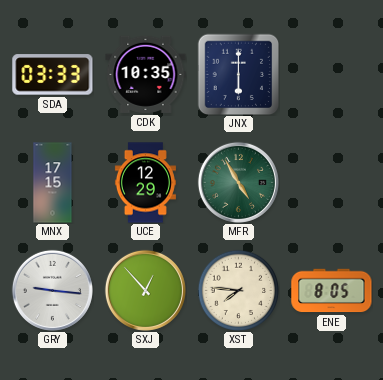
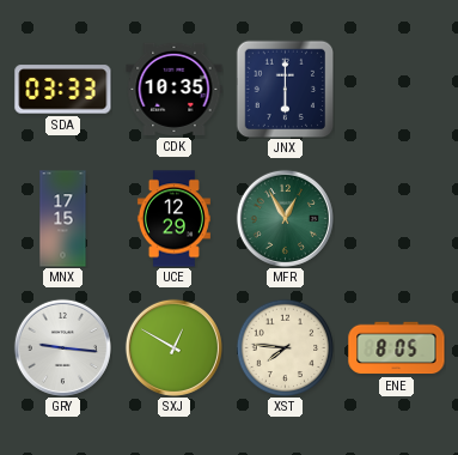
MFR: 4:55 -> 12:55
SXJ: 12:53 -> 12:50
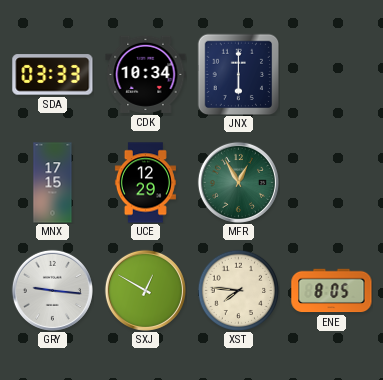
CDK: 10:35 -> 10:34
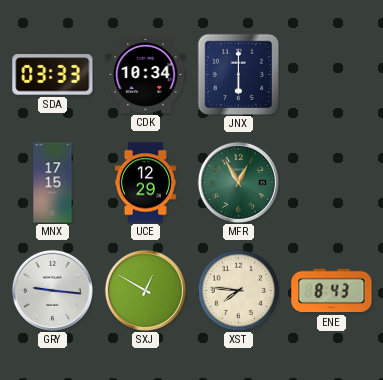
ENE: 8:05 -> 8:43
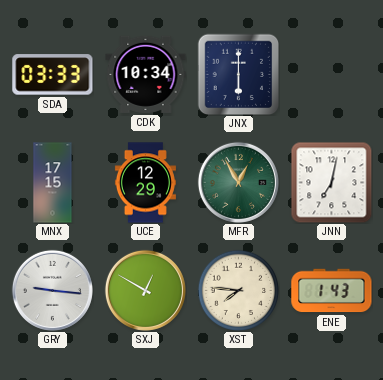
JNN: none -> 7:02
ENE: 8:43 -> 1:43
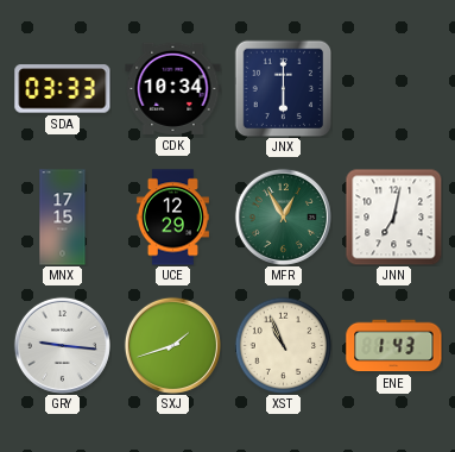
SXJ: 12:50 -> 1:42
XST: 7:46 -> 10:56
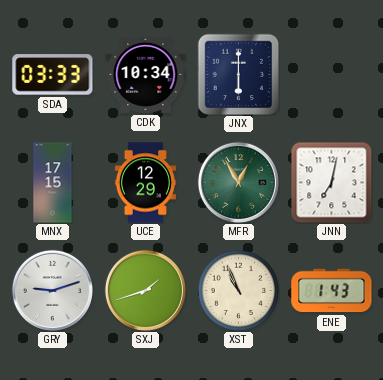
GRY: 9:16 -> 9:12
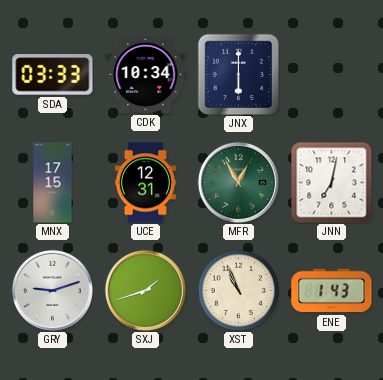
UCE: 12:29 -> 12:31
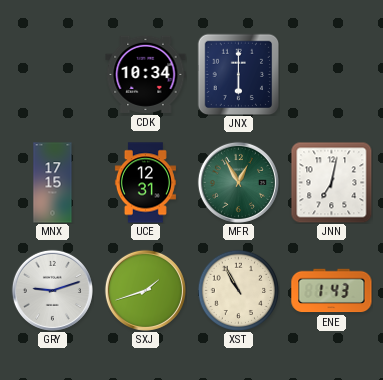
SDA: 03:33 -> none
XST: 10:56 -> 10:55
